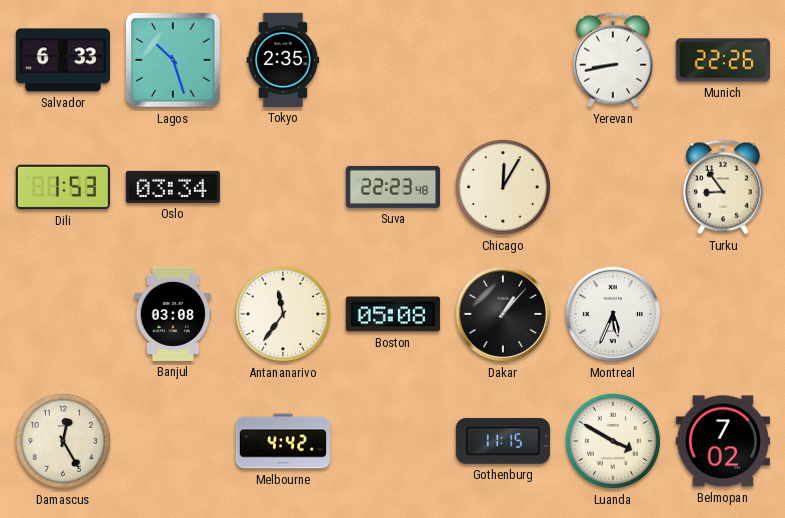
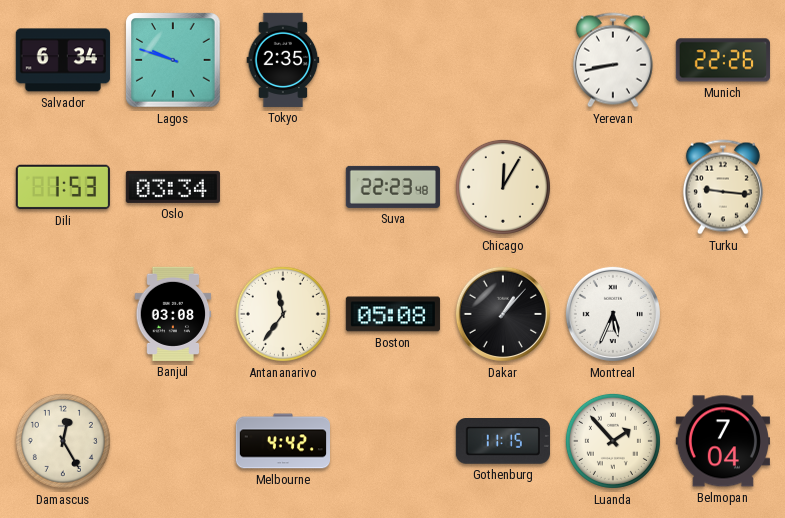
Salvador: 6:33 -> 6:34
Lagos: 10:27 -> 9:48
Turku: 8:54 -> 9:16
Luanda: 3:50 -> 1:53
Belmopan: 7:02 -> 7:04
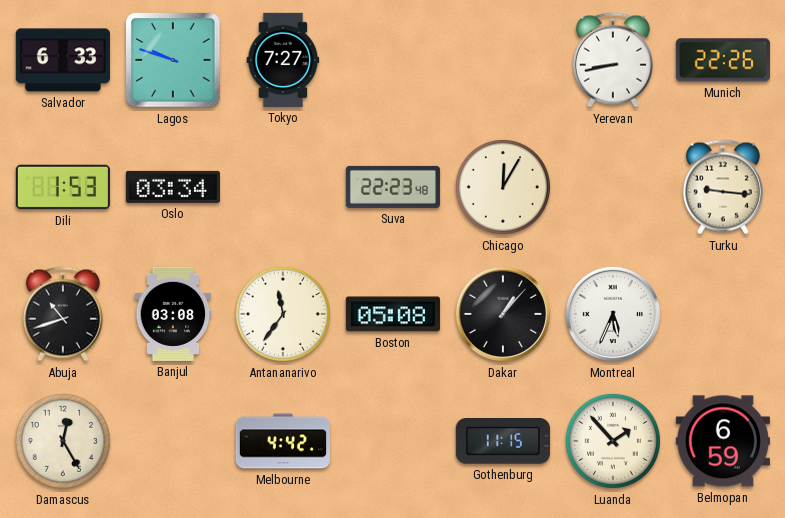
Salvador: 6:34 -> 6:33
Tokyo: 2:35 -> 7:27
Abuja: none -> 10:42
Belmopan: 7:04 -> 6:59
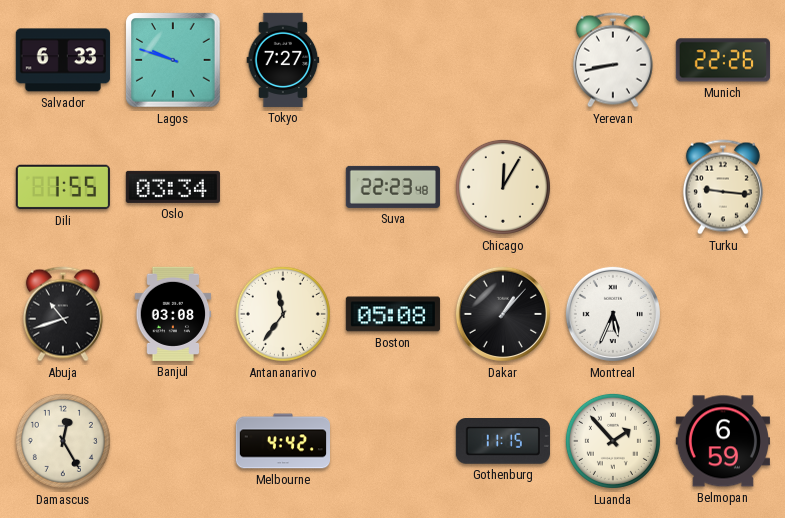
Dili: 1:53 -> 1:55
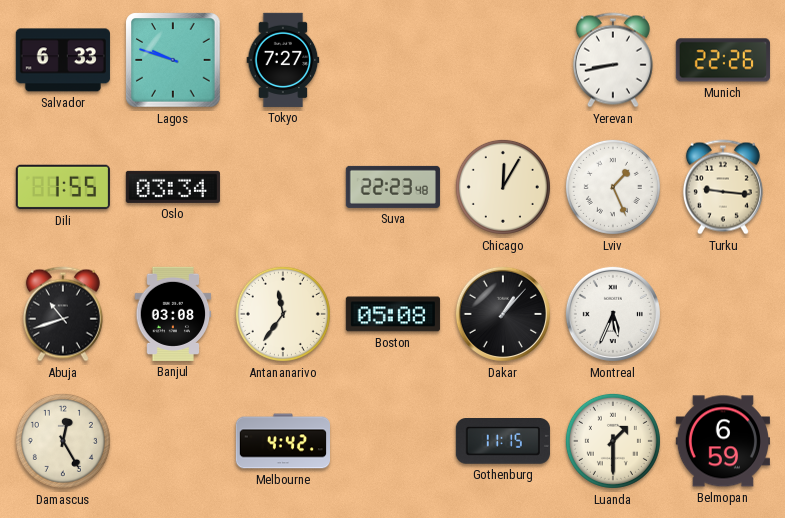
Lviv: none -> 1:26
Luanda: 1:53 -> 1:30
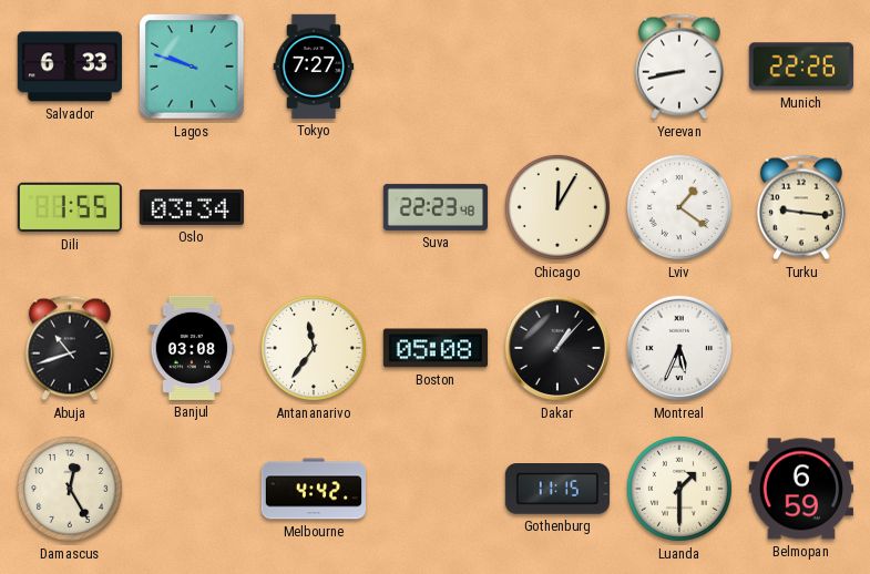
Lviv: 1:26 -> 1:21
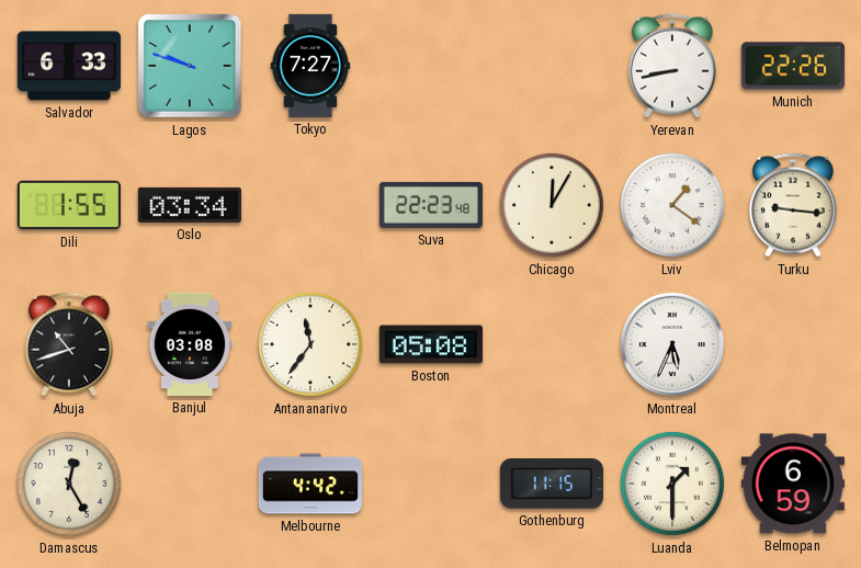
Dakar: 1:07 -> none
